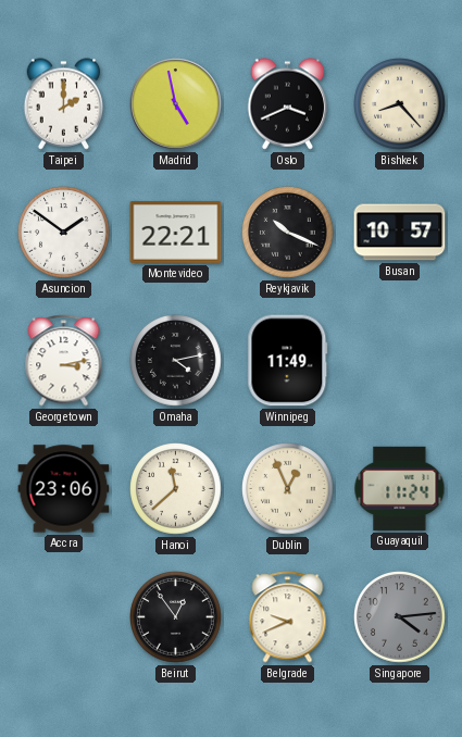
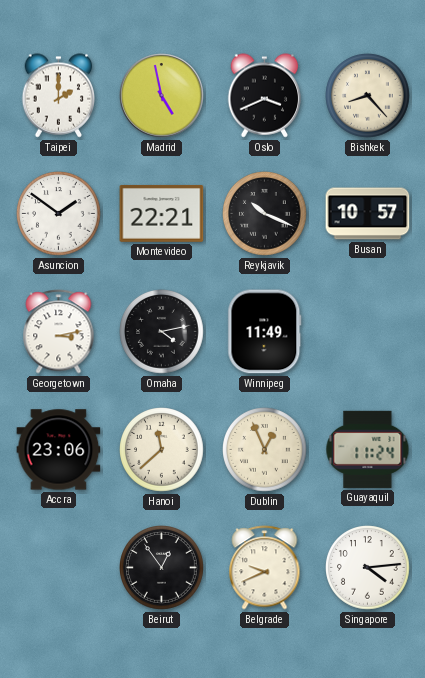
Singapore dial: grey -> white
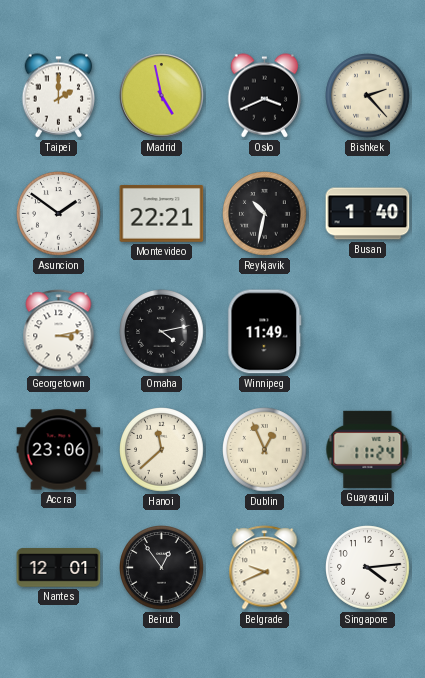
Bishkek: 8:23 -> 2:23
Reykjavik: 10:19 -> 10:32
Busan: 10:57 -> 1:40
Nantes: none -> 12:01
